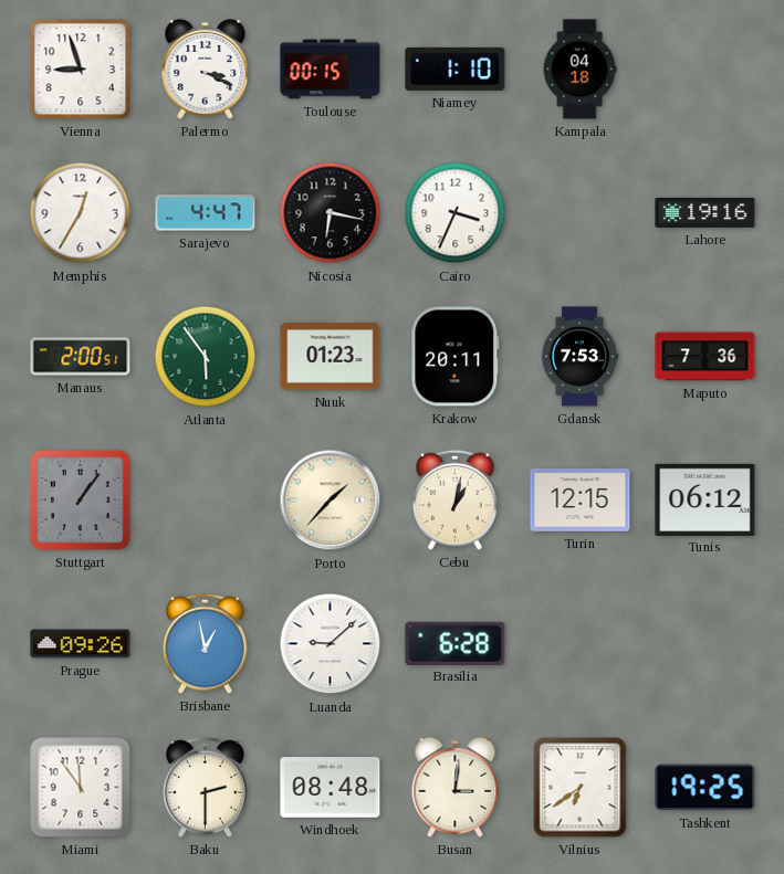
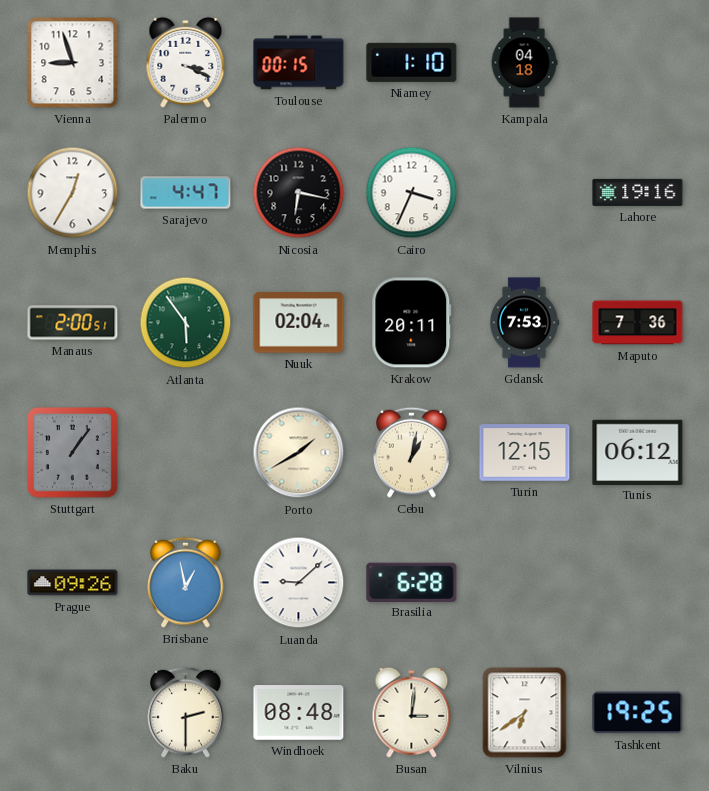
Nuuk: 01:23 -> 02:04
Porto: 1:37 -> 1:40
Miami: 11:54 -> none
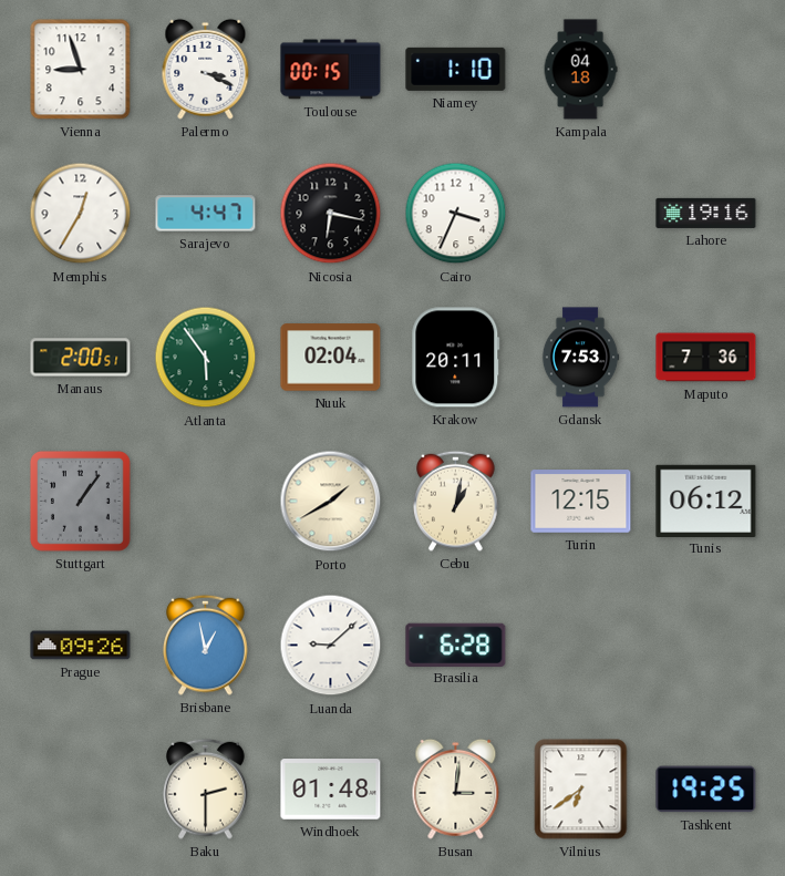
Windhoek: 08:48 -> 01:48
